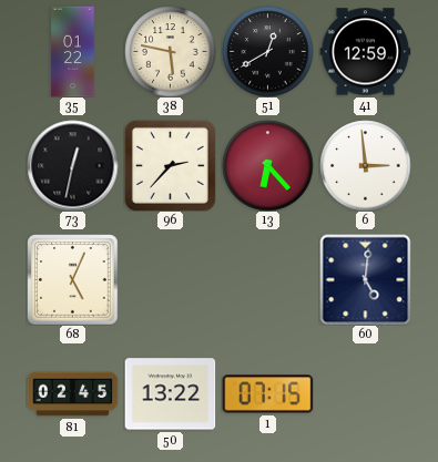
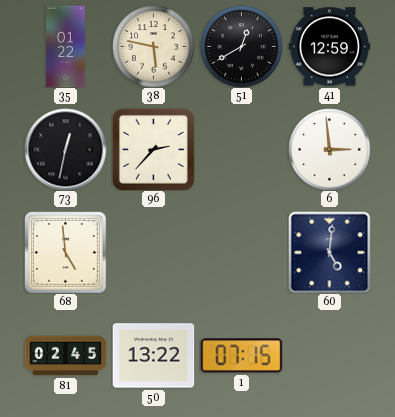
13: 6:23 -> none
68: 5:04 -> 4:59
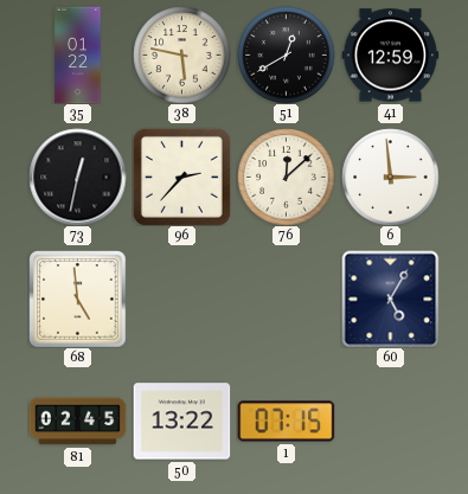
76: none -> 12:08
60: 5:01 -> 5:05
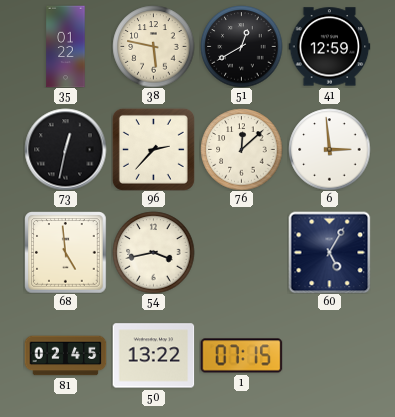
54: none -> 3:43
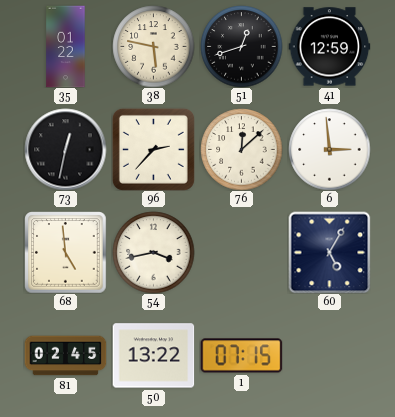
51: 12:40 -> 12:42
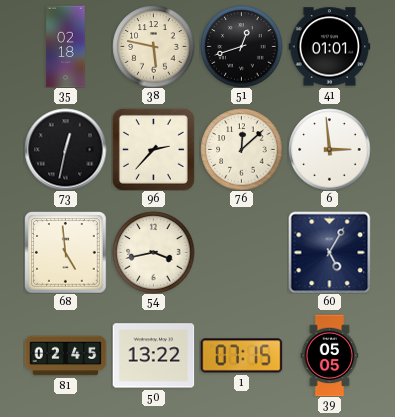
35: 01:22 -> 02:18
41: 12:59 -> 01:01
39: none -> 05:05
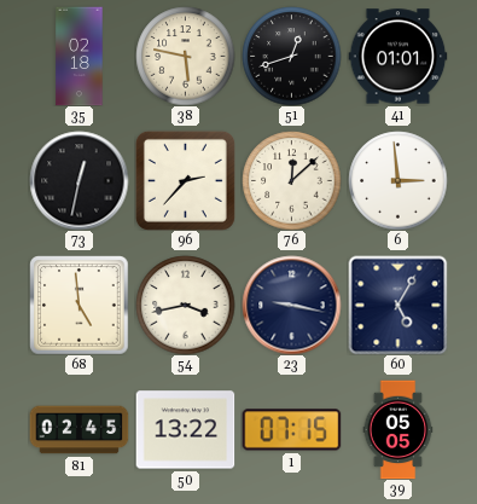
23: none -> 9:17
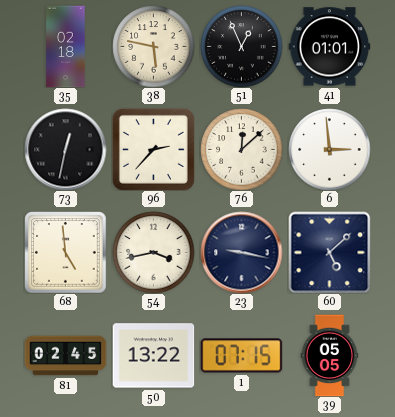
51: 12:42 -> 12:56
60: 5:05 -> 5:08
